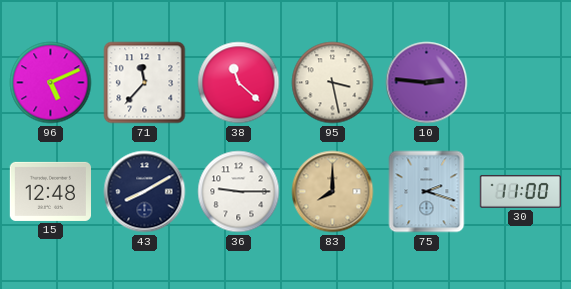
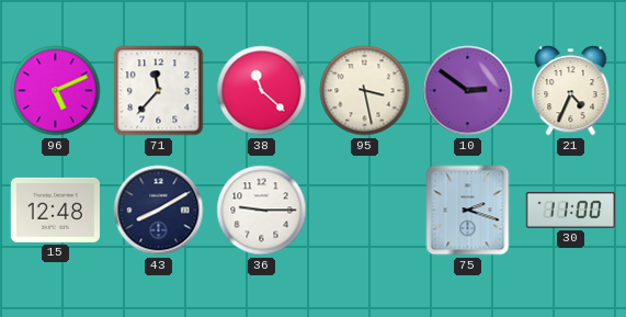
10: 2:46 -> 2:51
21: none -> 4:34
83: 8:00 -> none
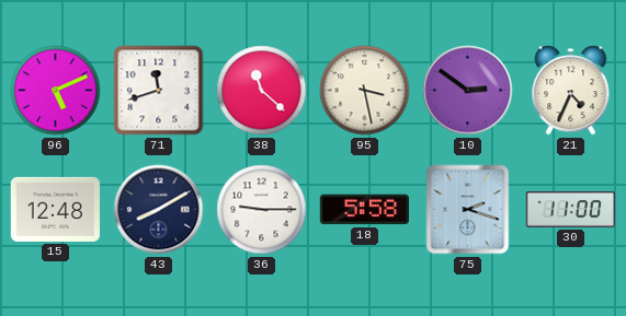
71: 11:37 -> 11:42
18: none -> 5:58
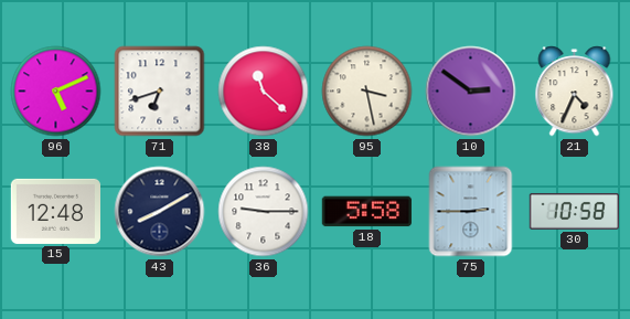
71: 11:42 -> 6:42
75: 2:18 -> 2:45
30: 11:00 -> 10:58
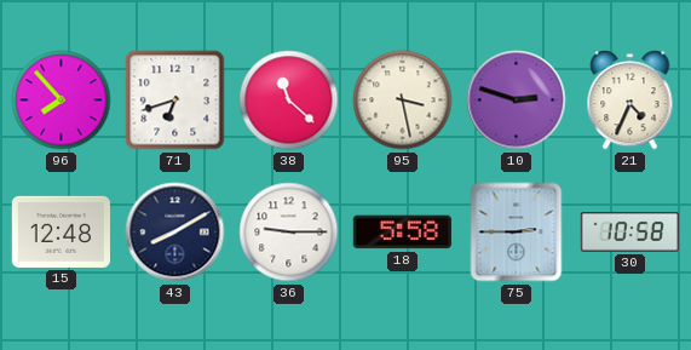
96: 5:11 -> 7:53
10: 2:51 -> 2:48
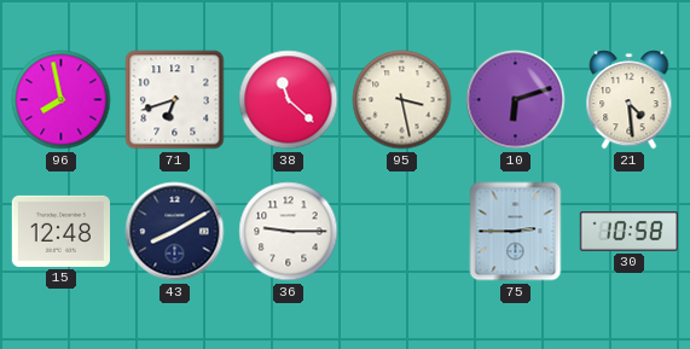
96: 7:53 -> 7:58
10: 2:48 -> 6:12
21: 4:34 -> 4:29
18: 5:58 -> none
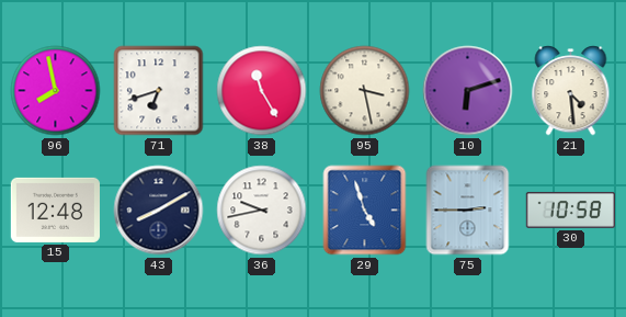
38: 11:22 -> 11:25
36: 9:15 -> 9:43
29: none -> 4:57
